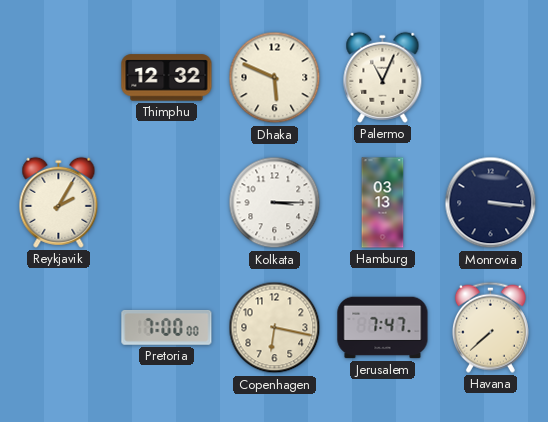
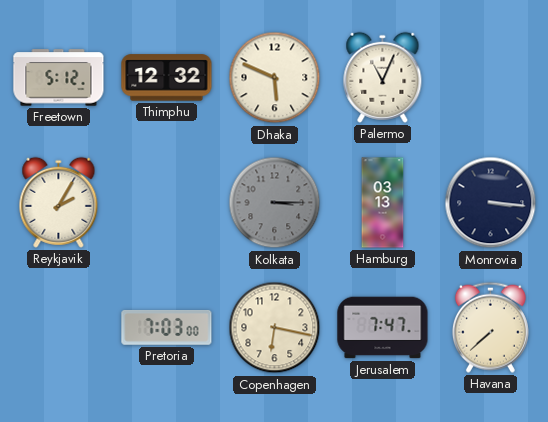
Freetown: none -> 5:12
Kolkata dial: white -> grey
Pretoria: 7:00 -> 7:03
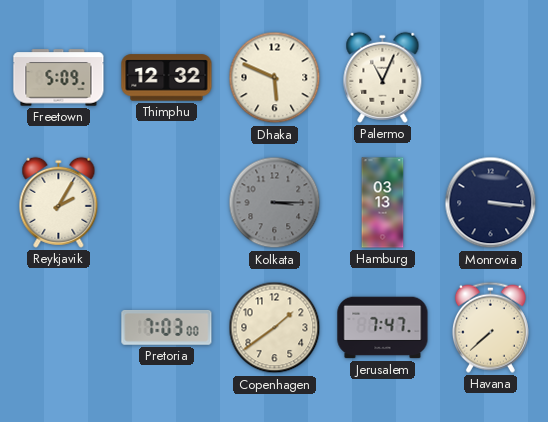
Freetown: 5:12 -> 5:09
Copenhagen: 6:17 -> 1:39
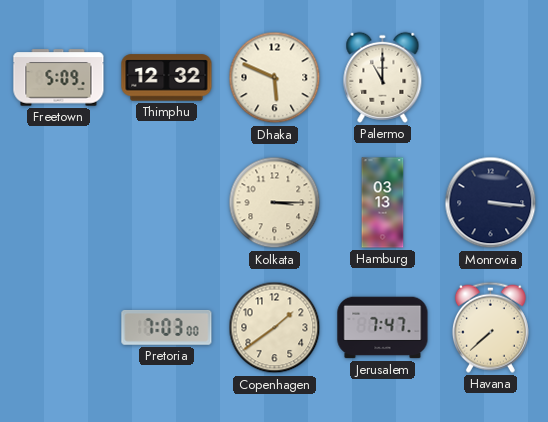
Palermo: 11:04 -> 11:00
Reykjavik: 2:05 -> none
Kolkata dial: grey -> cream
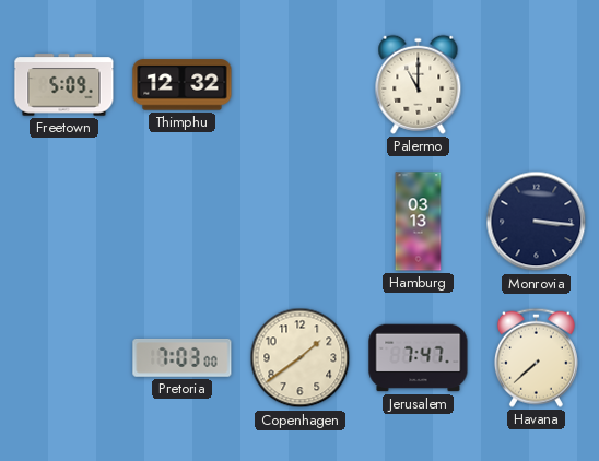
Dhaka: 5:49 -> none
Kolkata: 3:15 -> none
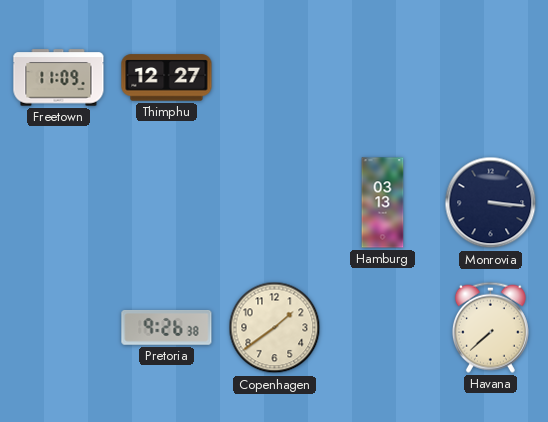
Freetown: 5:09 -> 11:09
Thimphu: 12:32 -> 12:27
Palermo: 11:00 -> none
Pretoria: 7:03 -> 9:26
Jerusalem: 7:47 -> none
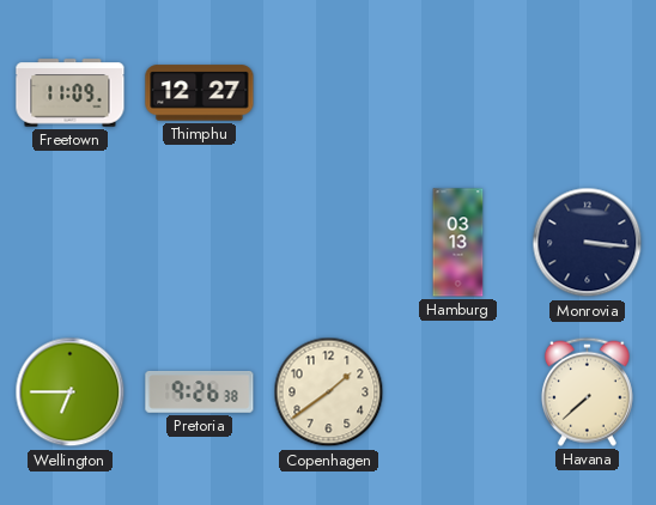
Wellington: none -> 6:45
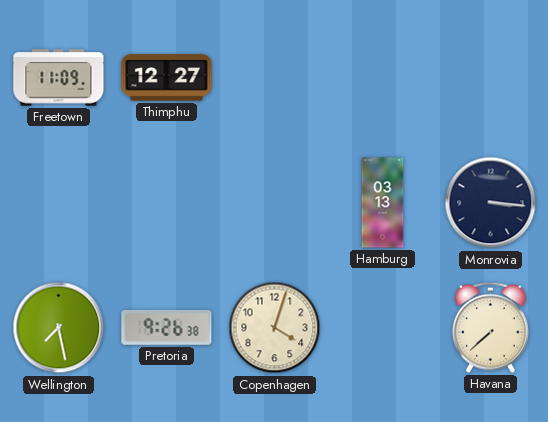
Wellington: 6:45 -> 7:28
Copenhagen: 1:39 -> 4:03
